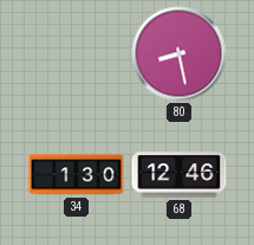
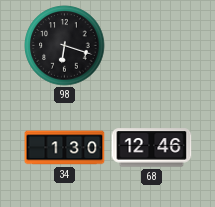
98: none -> 6:18
80: 8:28 -> none
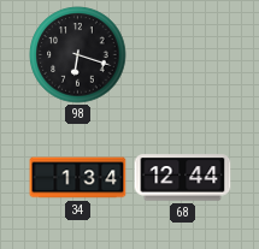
34: 1:30 -> 1:34
68: 12:46 -> 12:44
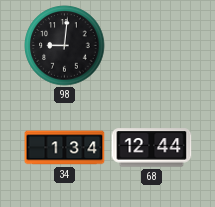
98: 6:18 -> 9:01
